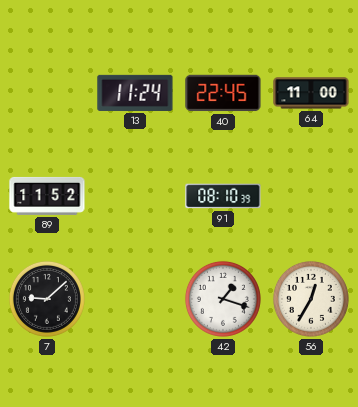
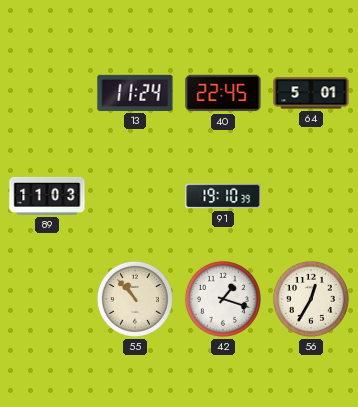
64: 11:00 -> 5:01
89: 11:52 -> 11:03
91: 08:10 -> 19:10
7: 9:08 -> none
55: none -> 10:53
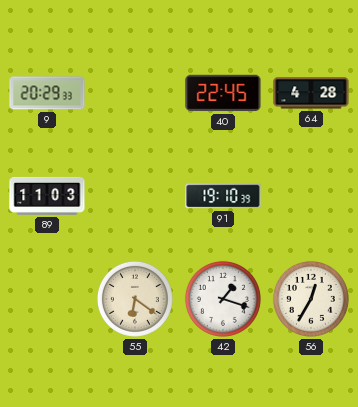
9: none -> 20:29
13: 11:24 -> none
64: 5:01 -> 4:28
55: 10:53 -> 6:21
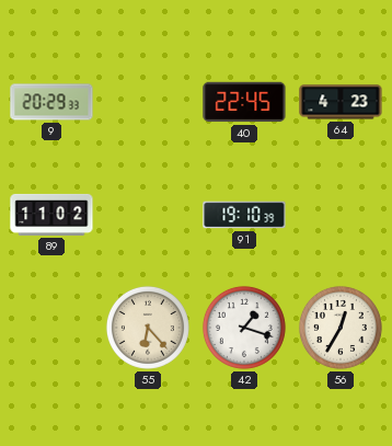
64: 4:28 -> 4:23
89: 11:03 -> 11:02
55: 6:21 -> 6:23
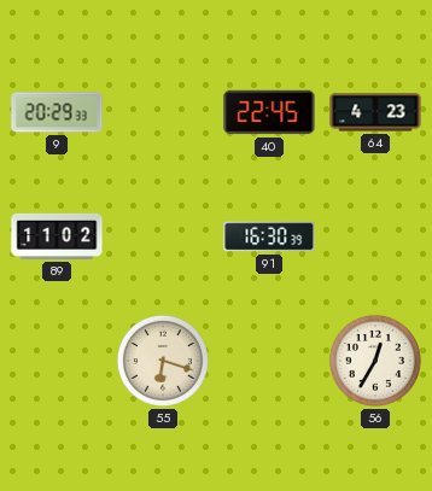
91: 19:10 -> 16:30
55: 6:23 -> 6:18
42: 1:18 -> none
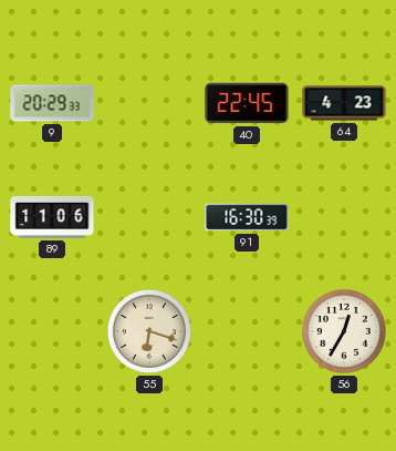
89: 11:02 -> 11:06
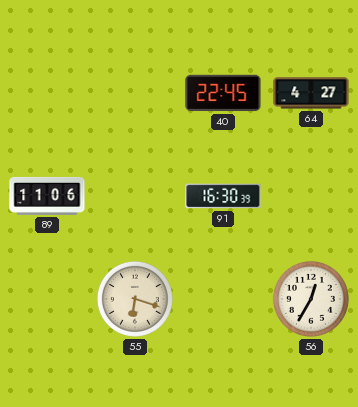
9: 20:29 -> none
64: 4:23 -> 4:27
